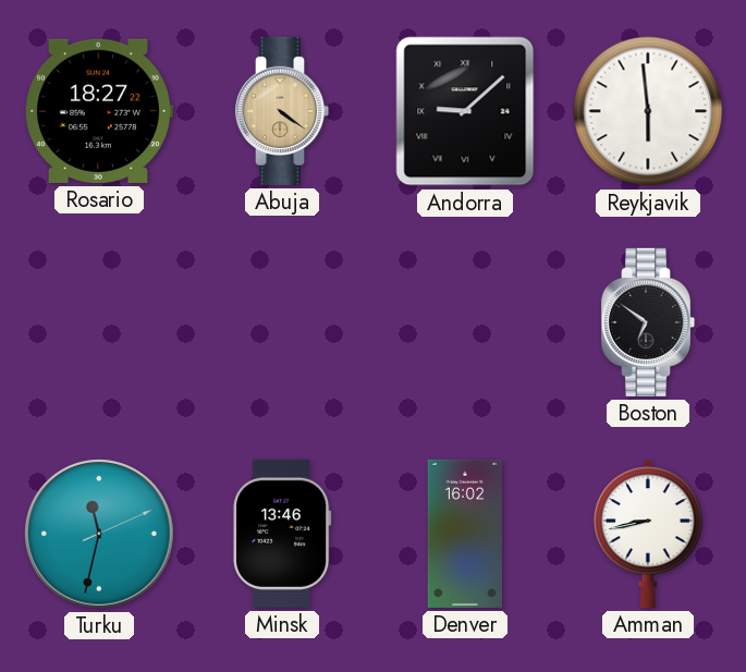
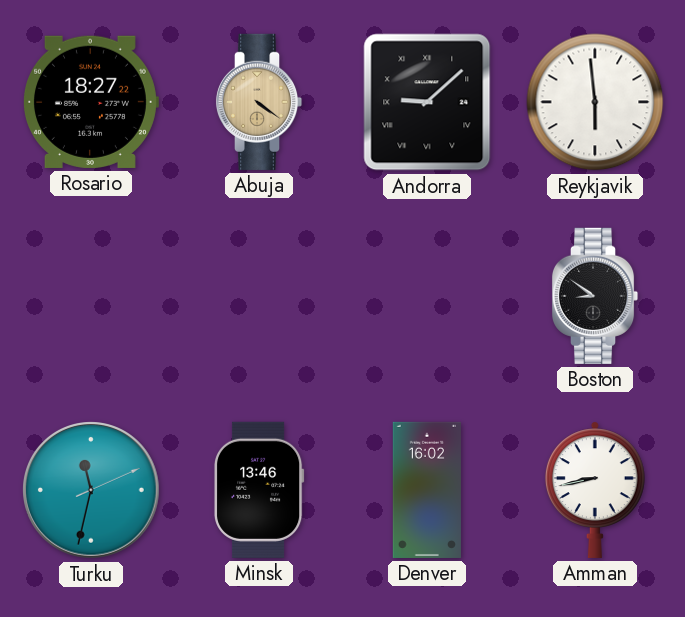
Boston: 6:51 -> 8:51
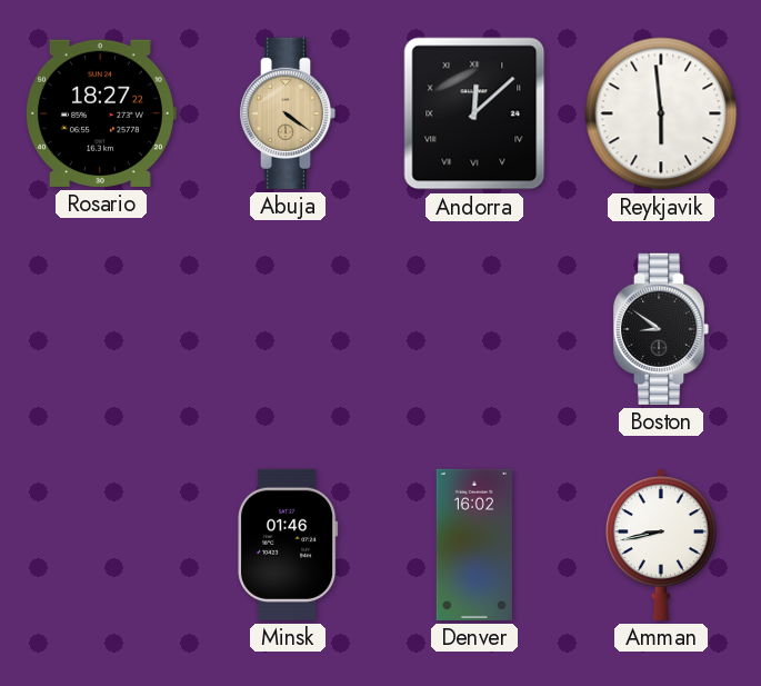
Andorra: 9:08 -> 12:08
Turku: 11:32 -> none
Minsk: 13:46 -> 01:46
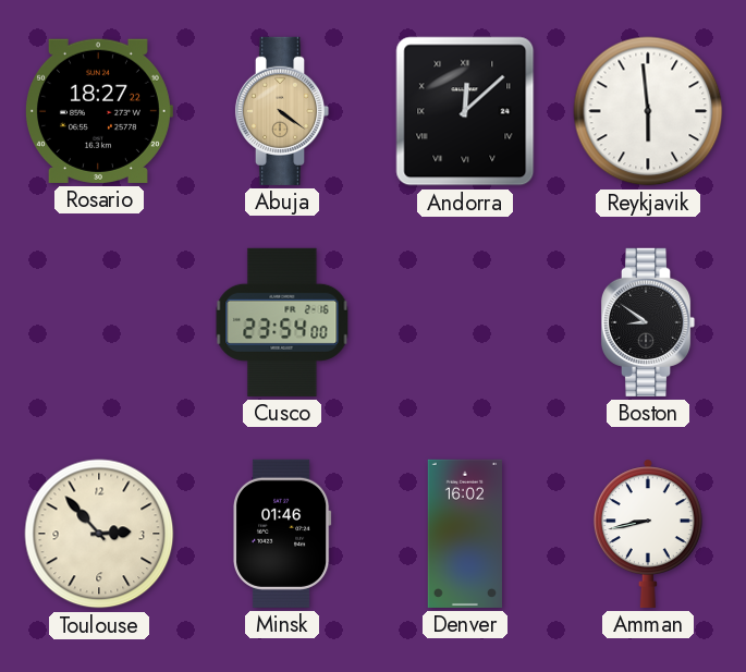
Cusco: none -> 23:54
Toulouse: none -> 2:53
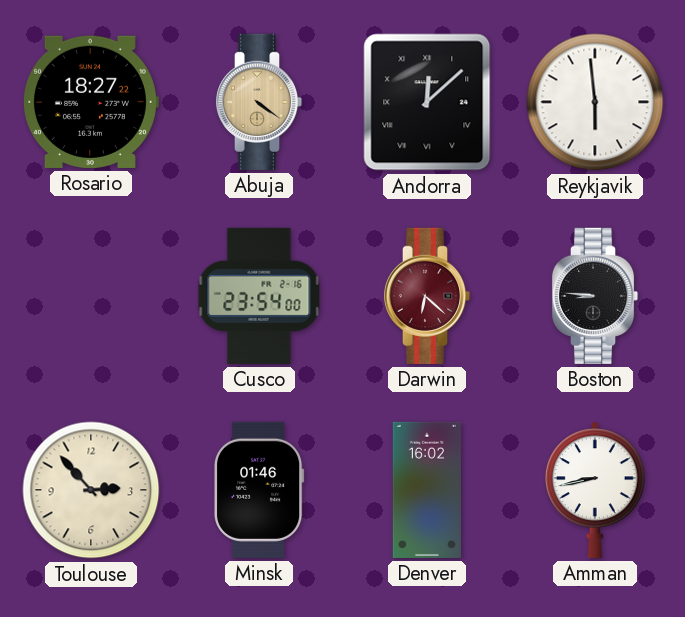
Darwin: none -> 6:22
Boston: 8:51 -> 8:46
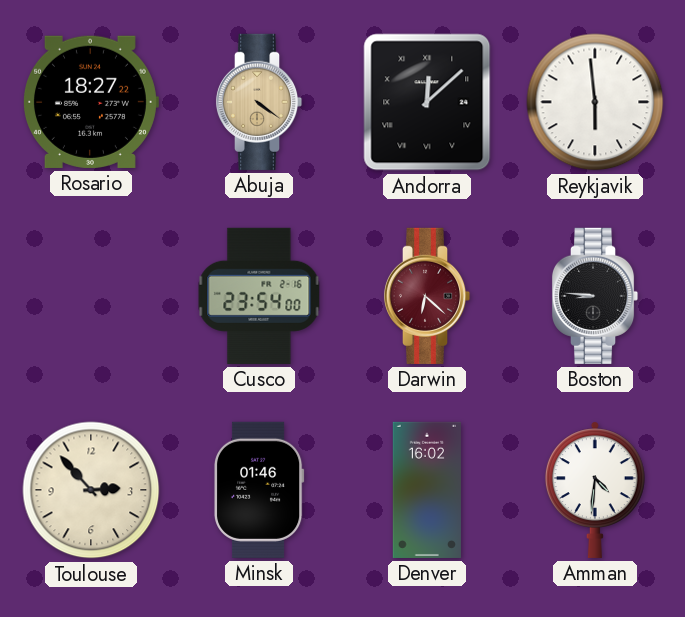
Amman: 8:43 -> 4:31
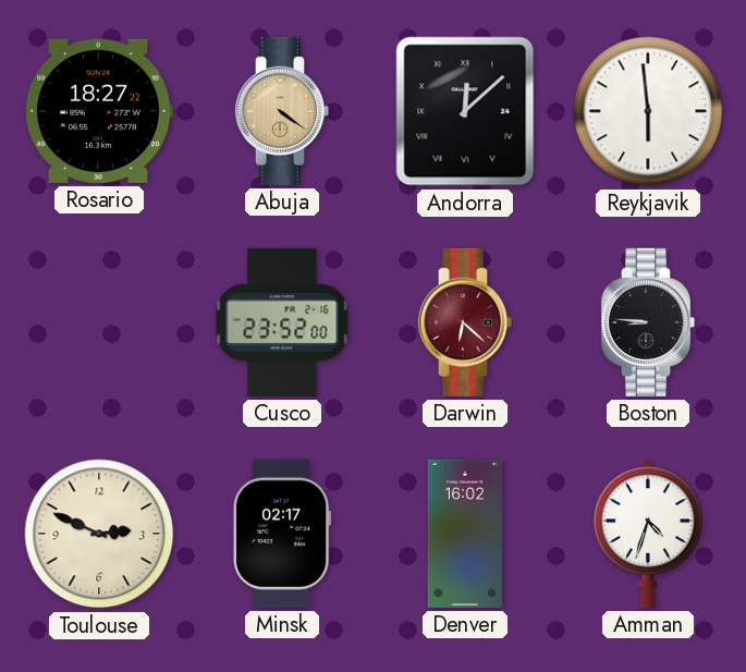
Cusco: 23:54 -> 23:52
Toulouse: 2:53 -> 2:49
Minsk: 01:46 -> 02:17
Amman: 4:31 -> 4:33
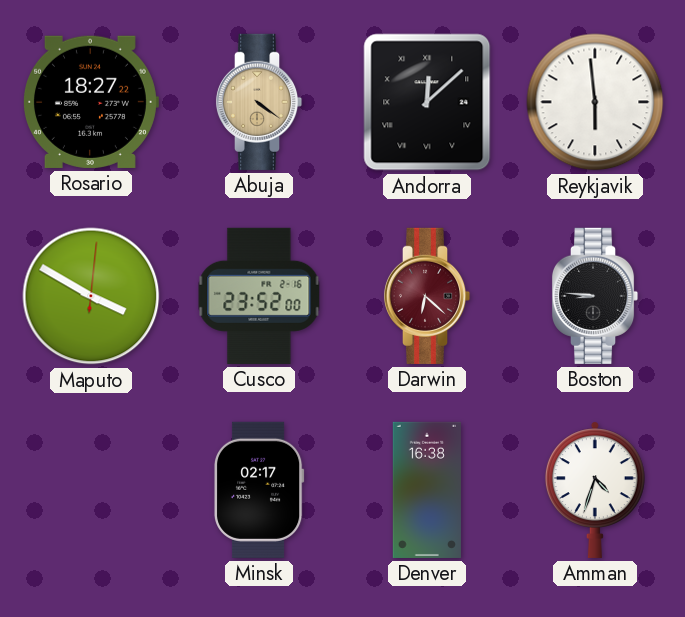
Maputo: none -> 3:50
Toulouse: 2:49 -> none
Denver: 16:02 -> 16:38
